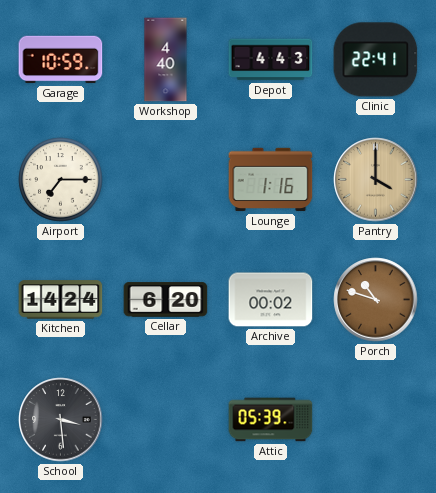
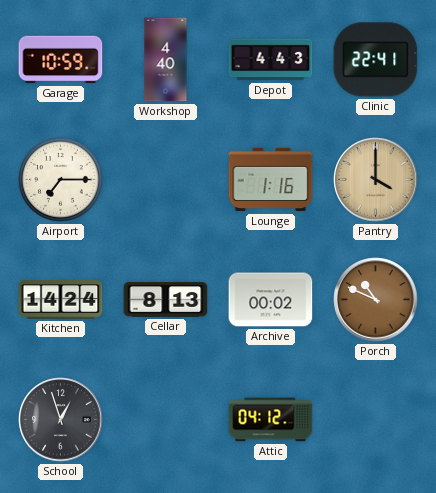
Cellar: 6:20 -> 8:13
Porch: 10:48 -> 10:49
School: 3:29 -> 12:57
Attic: 05:39 -> 04:12
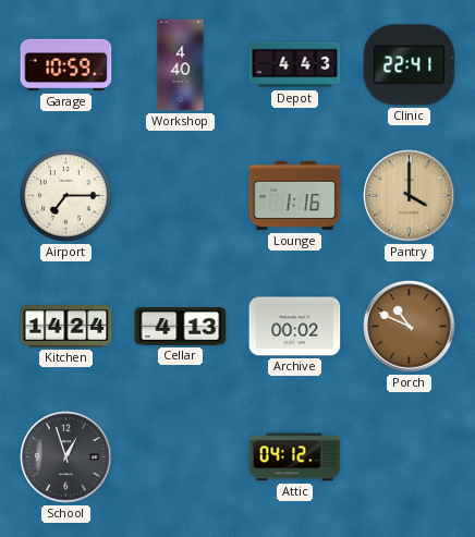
Cellar: 8:13 -> 4:13
